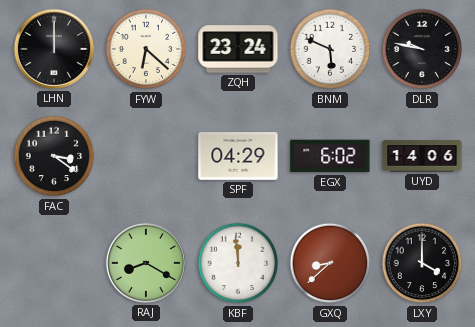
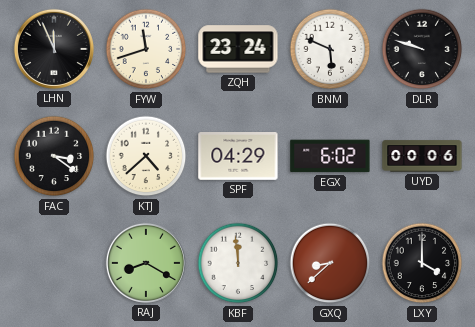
LHN: 12:00 -> 11:56
FYW: 6:22 -> 11:42
DLR: 9:47 -> 9:48
KTJ: none -> 4:38
UYD: 14:06 -> 00:06
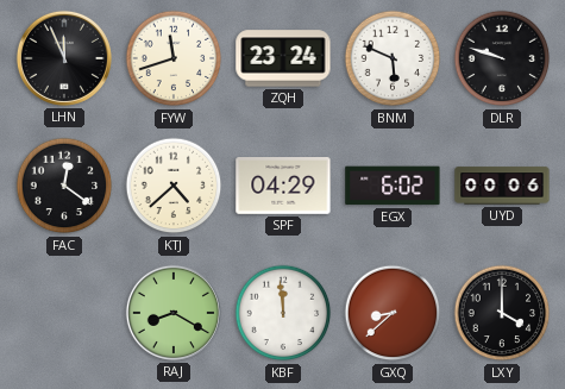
FAC: 3:21 -> 12:21
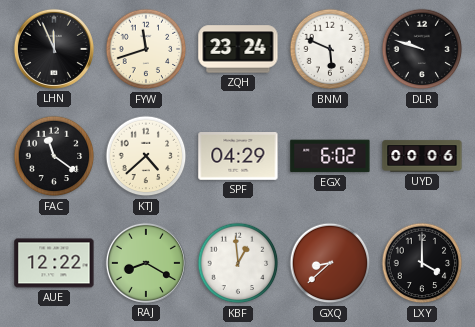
FAC: 12:21 -> 11:21
AUE: none -> 12:22
KBF: 11:59 -> 12:59
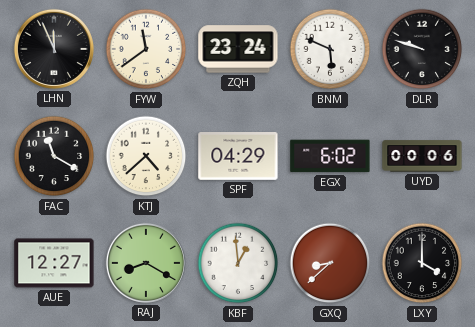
FYW: 11:42 -> 11:39
FAC: 11:21 -> 11:20
AUE: 12:22 -> 12:27
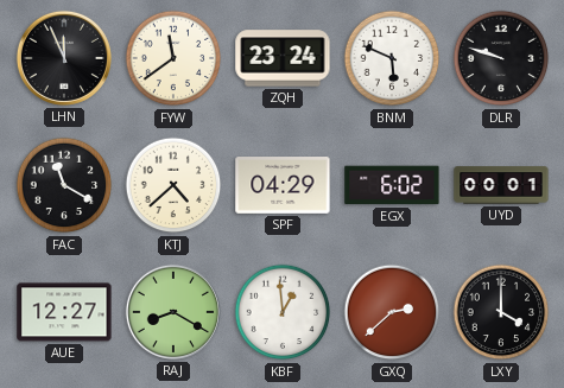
UYD: 00:06 -> 00:01
GXQ: 8:38 -> 2:38
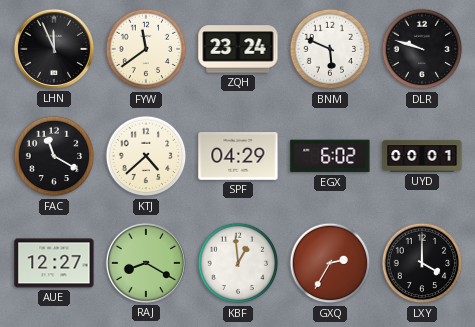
GXQ: 2:38 -> 2:35
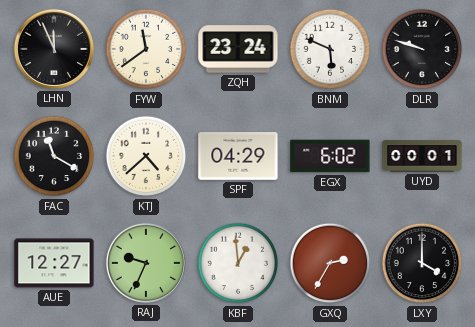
RAJ: 8:20 -> 9:34
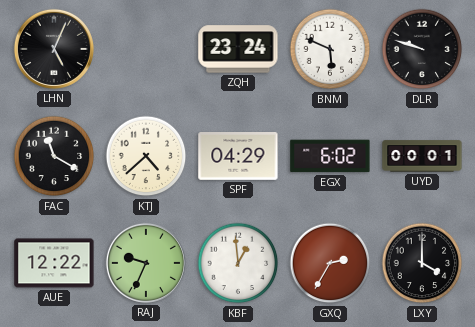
LHN: 11:56 -> 5:04
FYW: 11:39 -> none
AUE: 12:27 -> 12:22
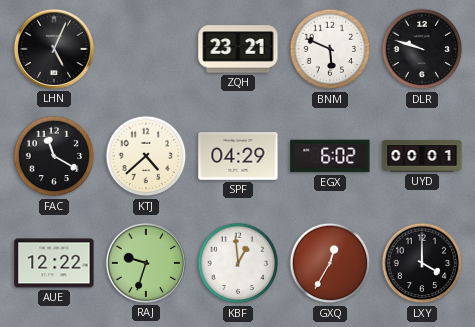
ZQH: 23:24 -> 23:21
RAJ: 9:34 -> 9:33
GXQ: 2:35 -> 12:35
